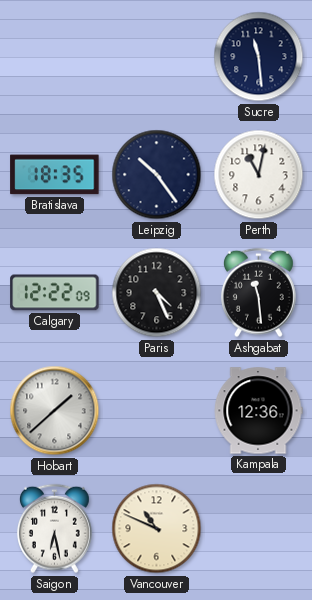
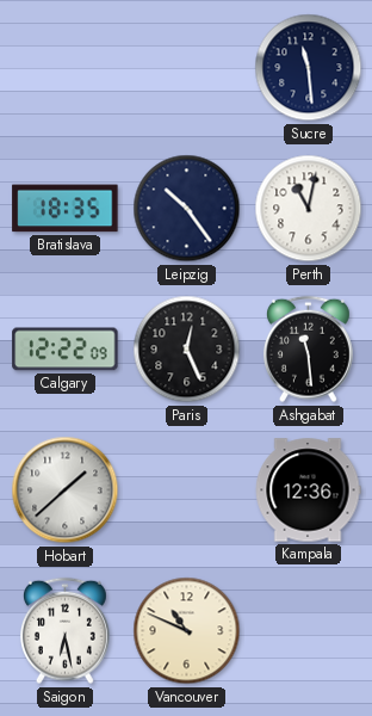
Paris: 4:26 -> 12:26
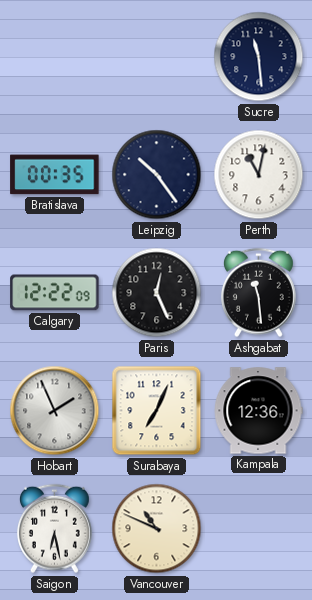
Bratislava: 18:35 -> 00:35
Hobart: 1:38 -> 1:56
Surabaya: none -> 7:04
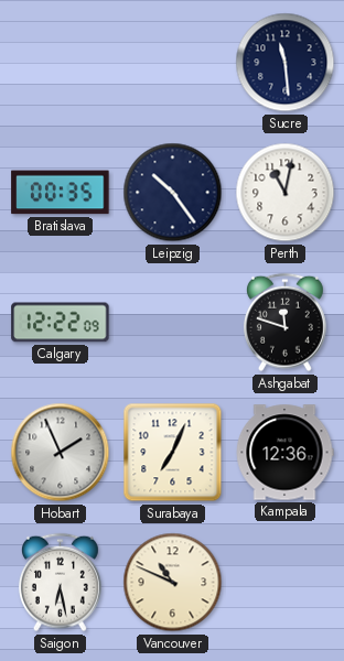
Paris: 12:26 -> none
Ashgabat: 11:29 -> 11:48
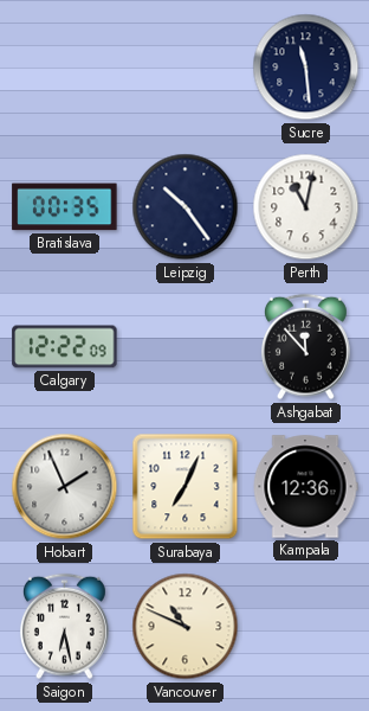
Ashgabat: 11:48 -> 11:53
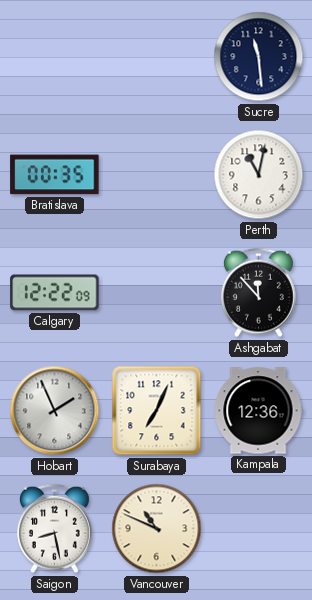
Leipzig: 10:24 -> none
Saigon: 6:28 -> 8:28
